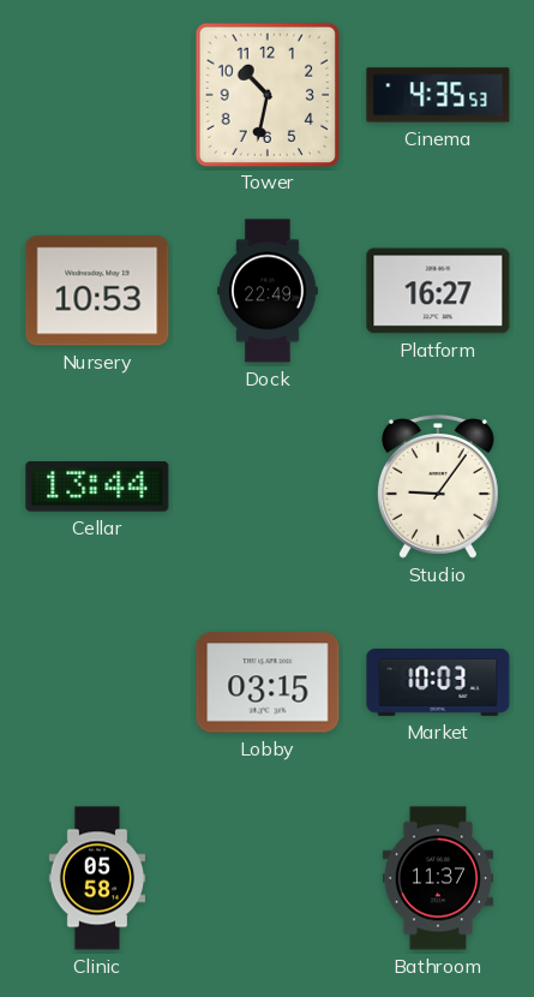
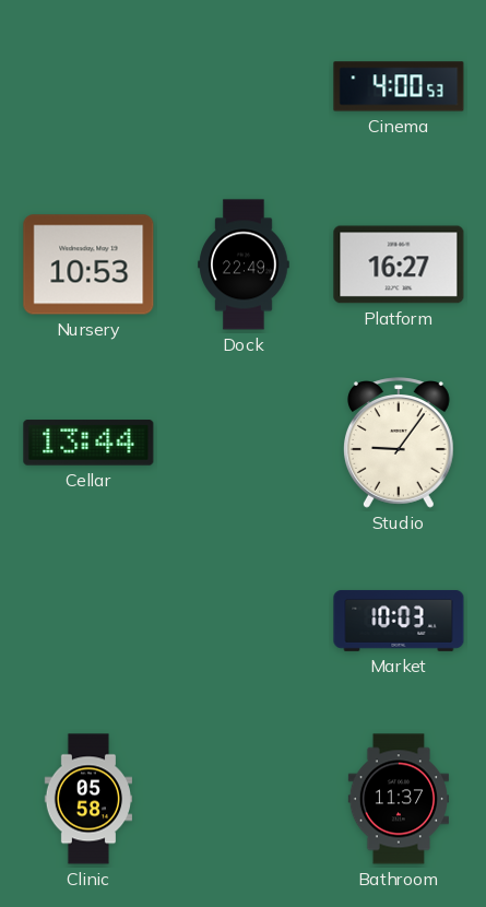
Tower: 10:32 -> none
Cinema: 4:35 -> 4:00
Lobby: 03:15 -> none
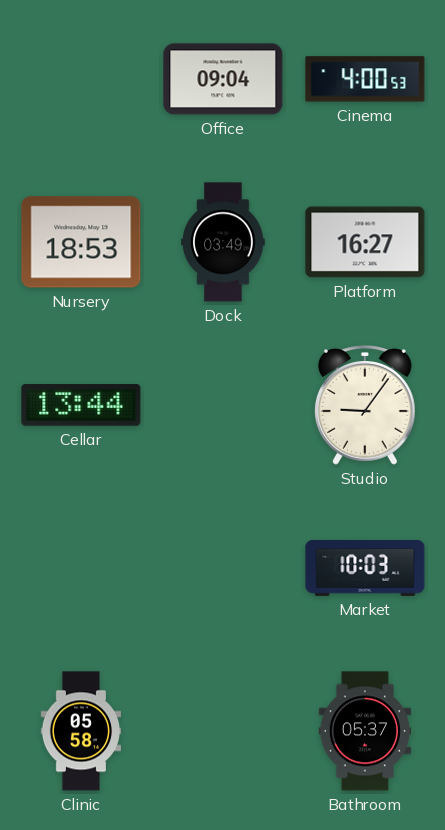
Office: none -> 09:04
Nursery: 10:53 -> 18:53
Dock: 22:49 -> 03:49
Bathroom: 11:37 -> 05:37
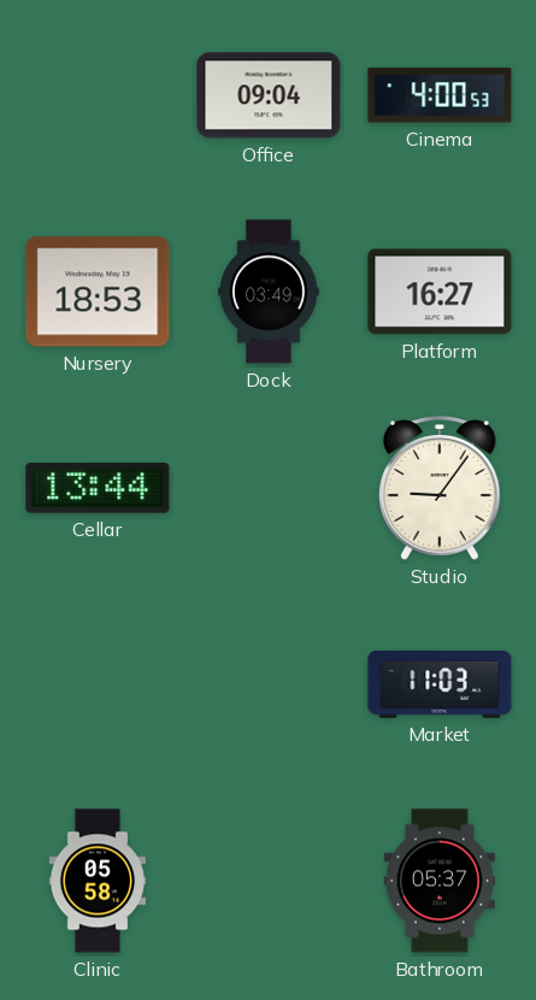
Market: 10:03 -> 11:03
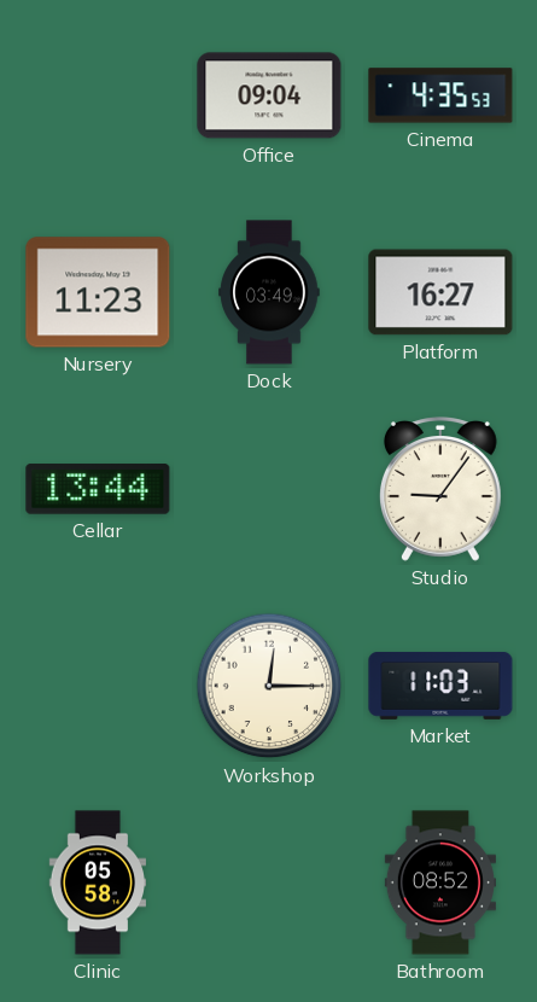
Cinema: 4:00 -> 4:35
Nursery: 18:53 -> 11:23
Workshop: none -> 12:15
Bathroom: 05:37 -> 08:52
